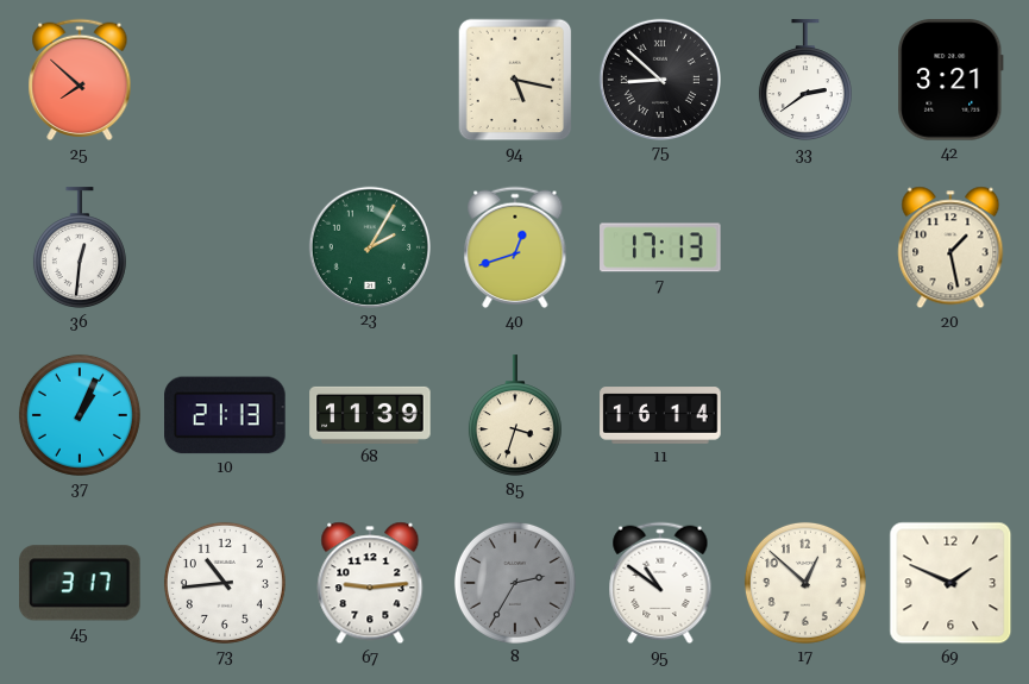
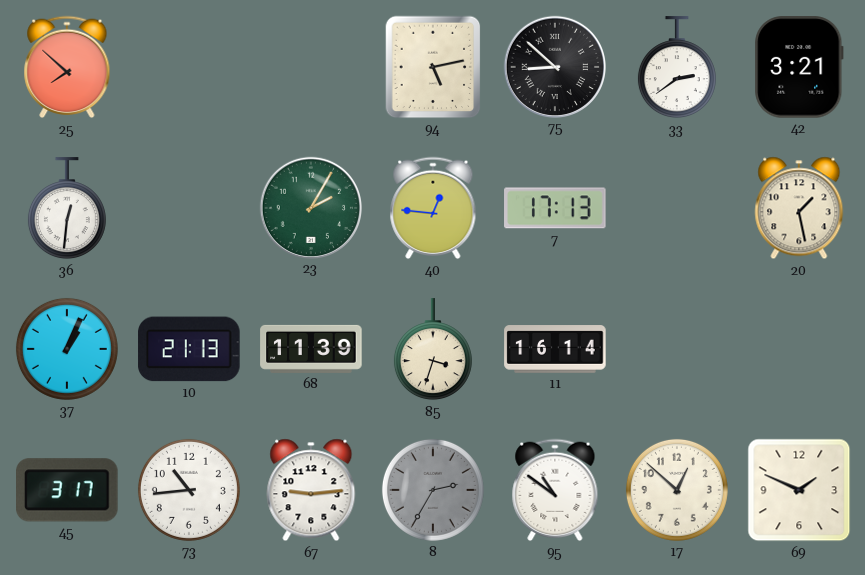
94: 5:17 -> 5:13
40: 12:42 -> 12:46
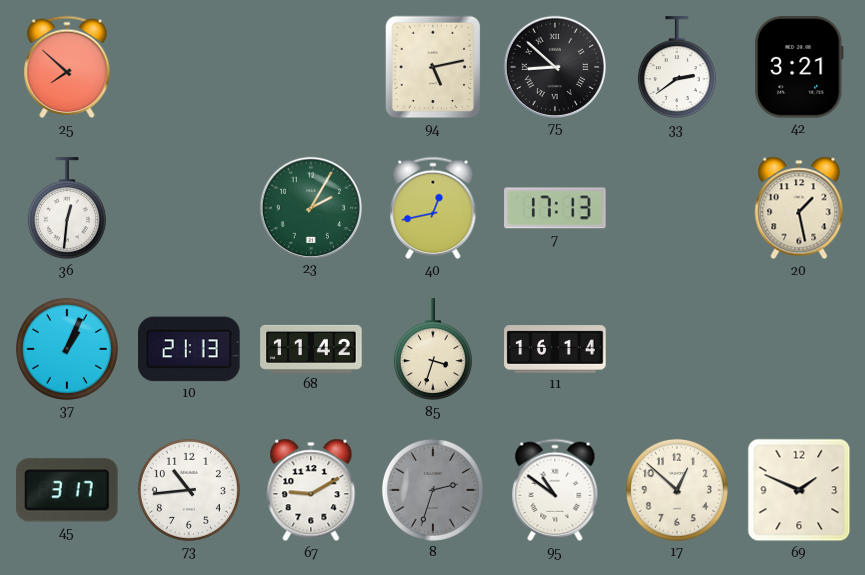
40: 12:46 -> 12:43
68: 11:39 -> 11:42
67: 9:14 -> 9:10
8: 2:35 -> 2:33
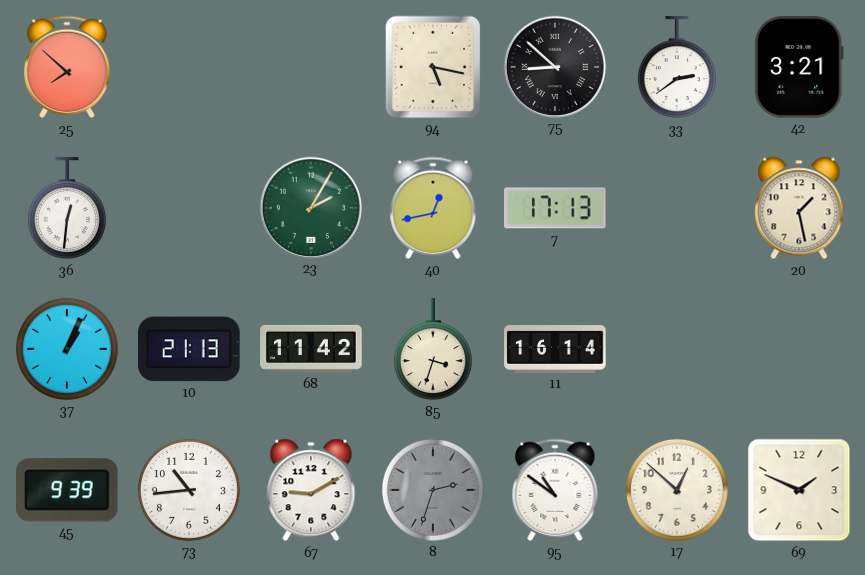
94: 5:13 -> 5:17
45: 3:17 -> 9:39
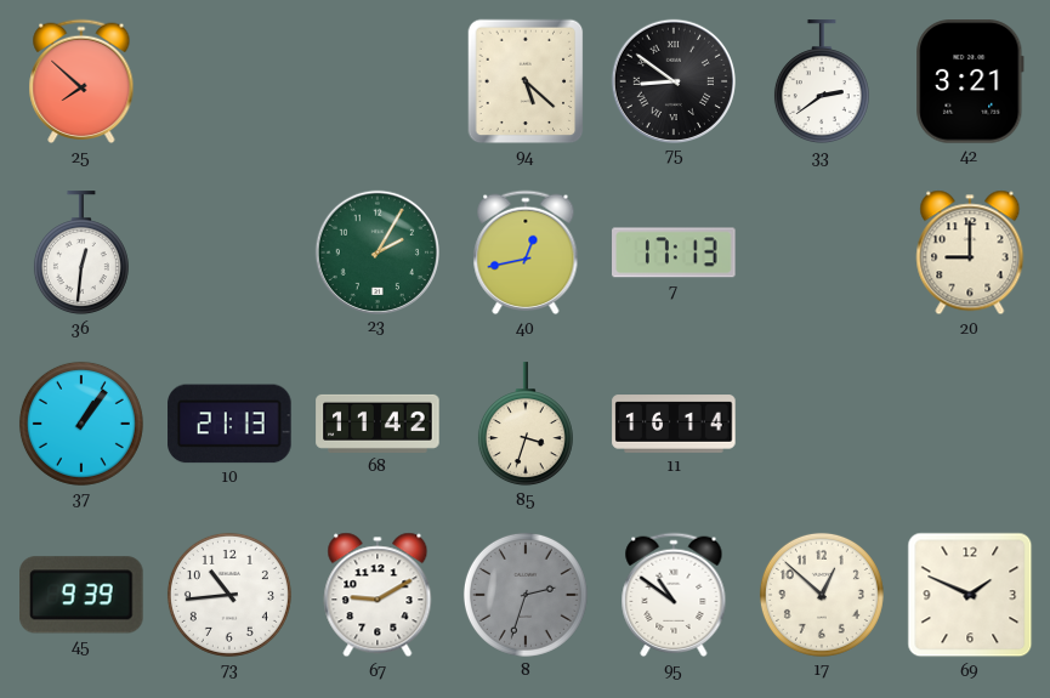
94: 5:17 -> 5:22
75: 8:52 -> 8:51
20: 1:28 -> 9:00
37: 1:04 -> 1:06
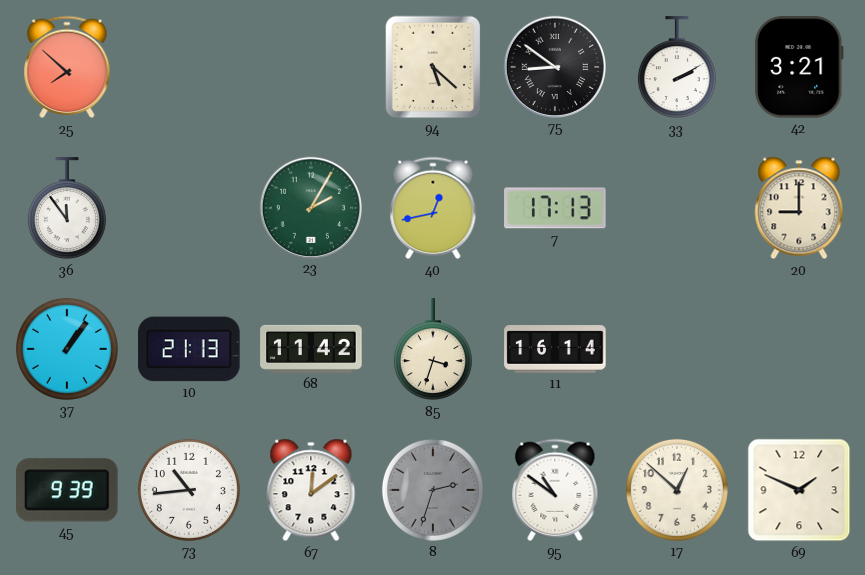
33: 2:39 -> 2:10
36: 12:31 -> 11:54
67: 9:10 -> 12:09
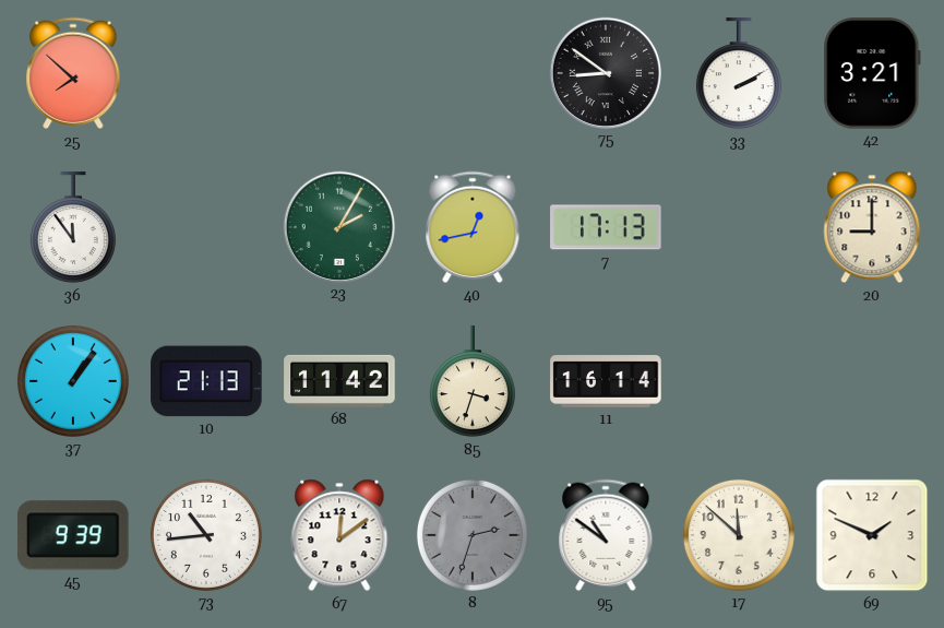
94: 5:22 -> none
17: 12:52 -> 11:52
